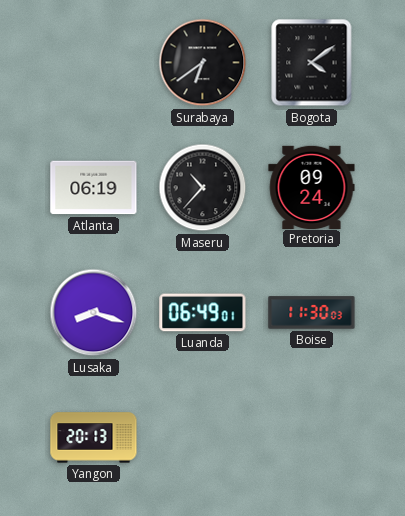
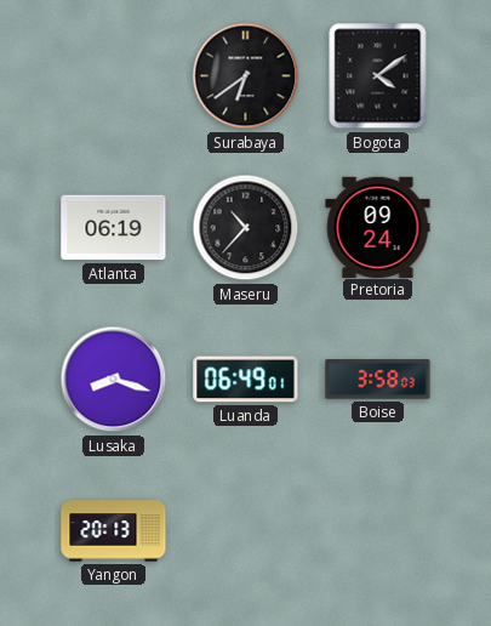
Boise: 11:30 -> 3:58
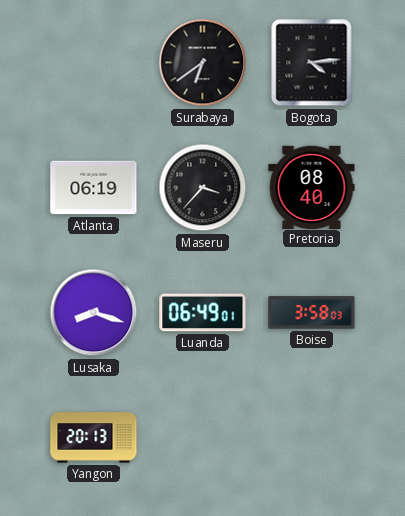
Bogota: 4:09 -> 4:14
Maseru: 10:37 -> 3:37
Pretoria: 09:24 -> 08:40
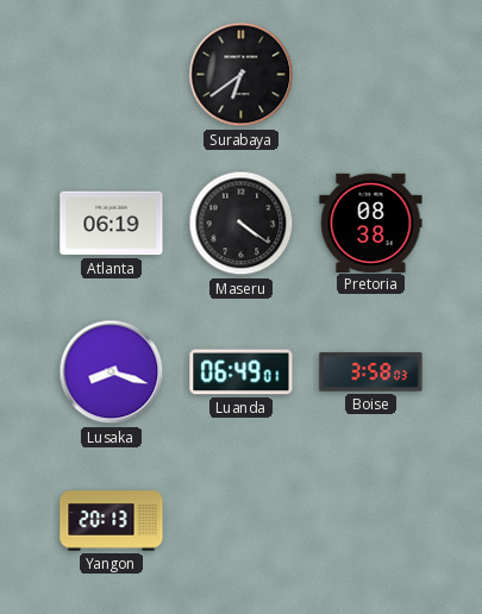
Bogota: 4:14 -> none
Maseru: 3:37 -> 4:21
Pretoria: 08:40 -> 08:38
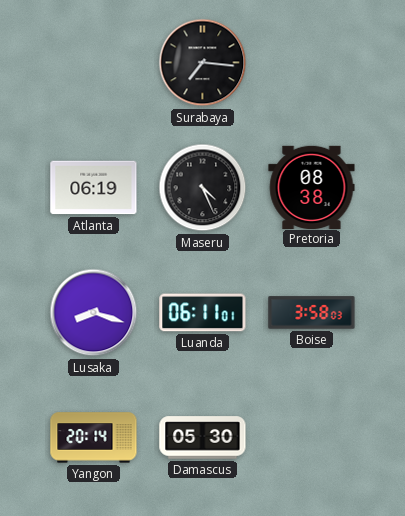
Surabaya: 6:39 -> 7:16
Maseru: 4:21 -> 4:26
Luanda: 06:49 -> 06:11
Yangon: 20:13 -> 20:14
Damascus: none -> 05:30
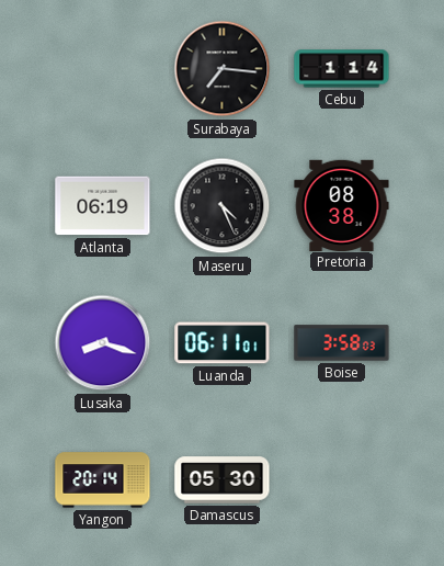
Cebu: none -> 1:14
